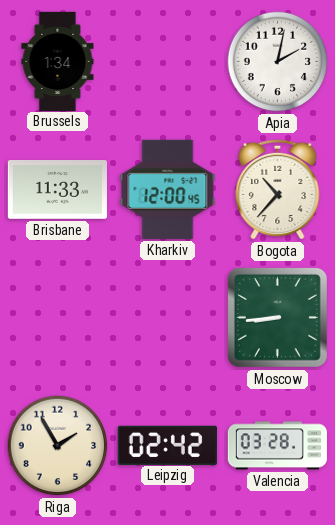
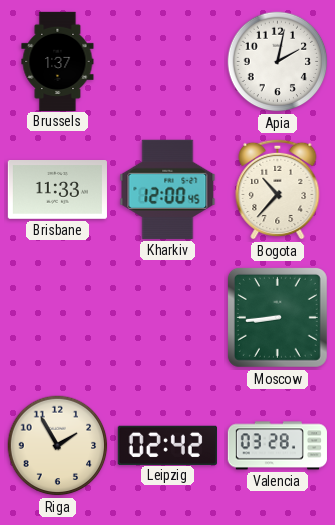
Brussels: 1:34 -> 1:37
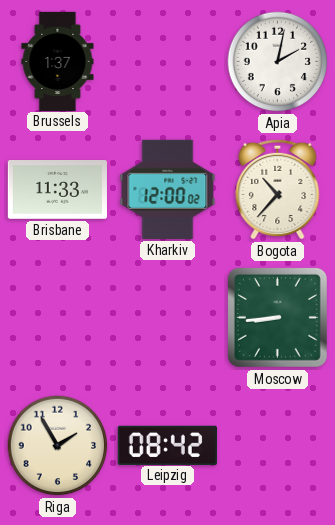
Kharkiv: 12:00:45 -> 12:00:02
Leipzig: 02:42 -> 08:42
Valencia: 03:28 -> none
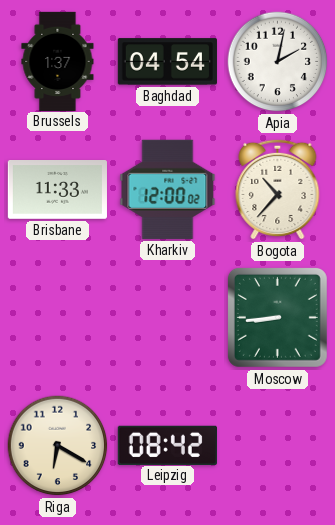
Baghdad: none -> 04:54
Riga: 1:55 -> 6:20
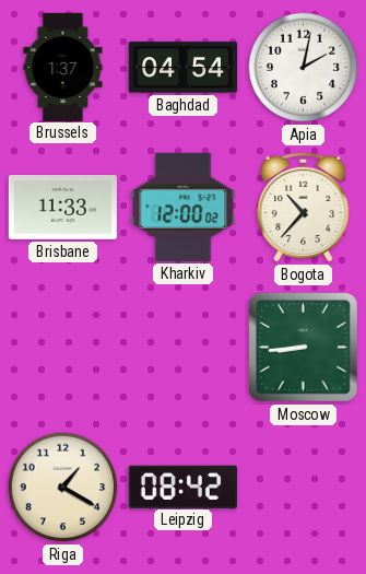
Riga: 6:20 -> 1:20
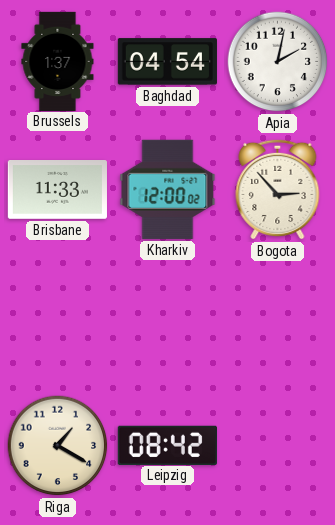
Bogota: 10:37 -> 2:53
Moscow: 8:44 -> none
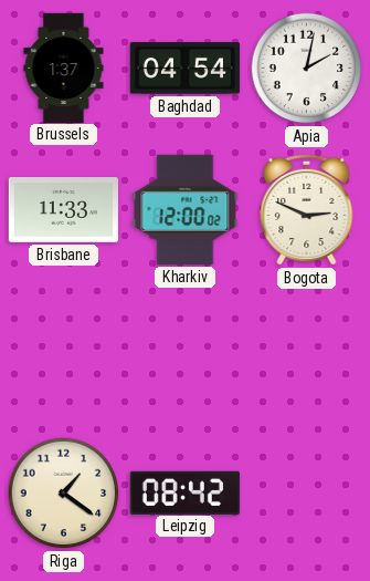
Bogota: 2:53 -> 2:49
Riga: 1:20 -> 1:21
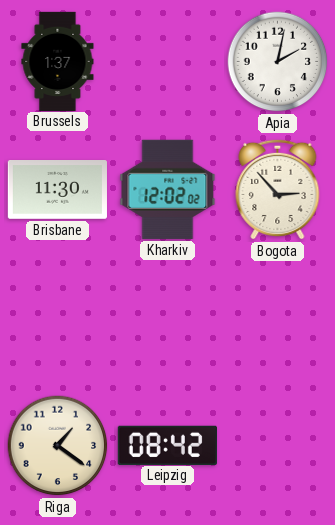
Baghdad: 04:54 -> none
Brisbane: 11:33 -> 11:30
Kharkiv: 12:00 -> 12:02
Bogota: 2:49 -> 2:53
